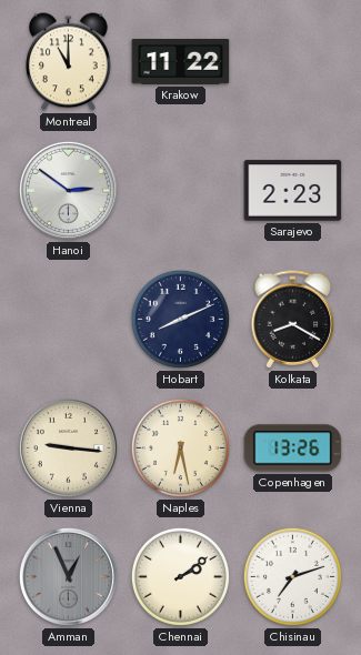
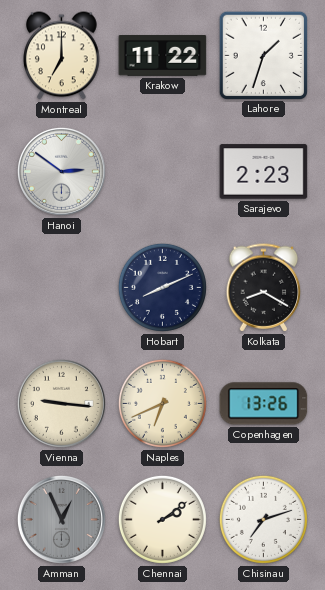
Montreal: 11:00 -> 7:00
Lahore: none -> 1:33
Naples: 6:28 -> 6:41
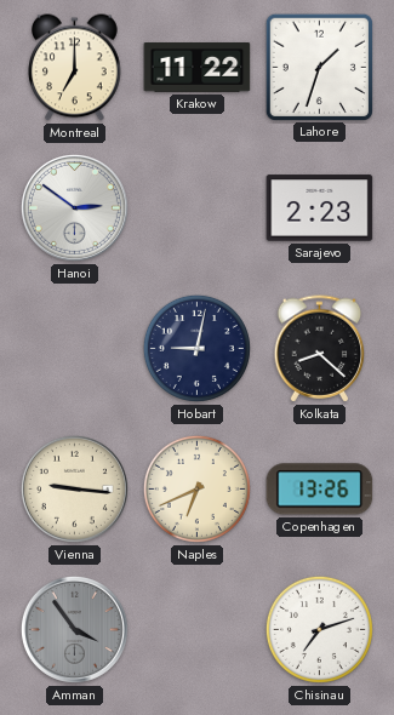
Hobart: 8:11 -> 9:02
Kolkata: 8:20 -> 8:22
Amman: 12:56 -> 3:54
Chennai: 2:09 -> none
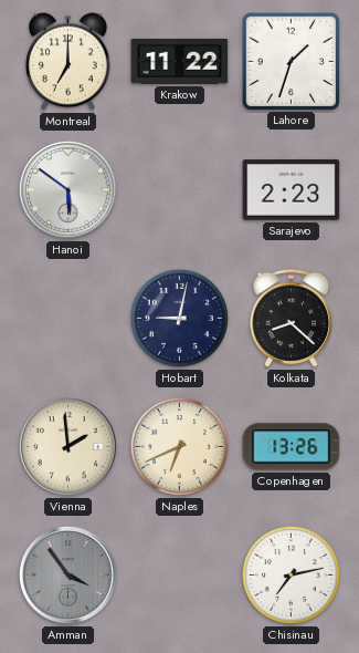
Hanoi: 2:51 -> 5:51
Vienna: 9:16 -> 1:59
Chisinau: 7:12 -> 7:13
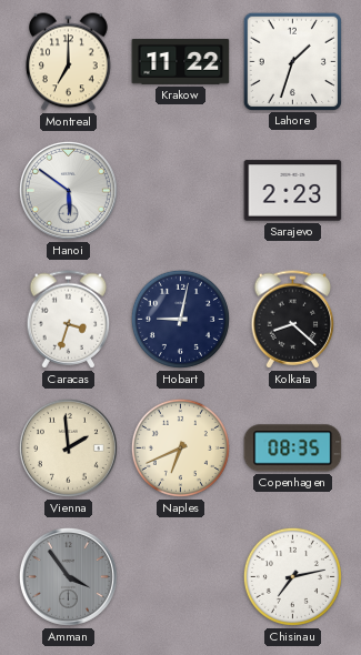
Caracas: none -> 3:33
Copenhagen: 13:26 -> 08:35
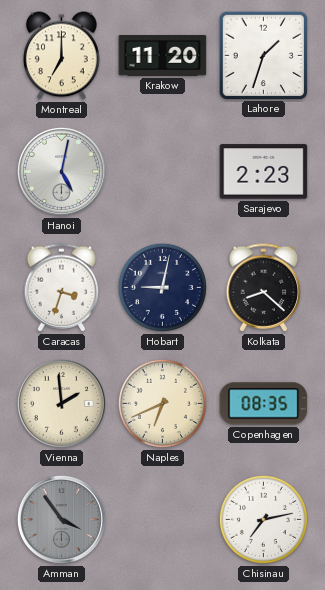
Krakow: 11:22 -> 11:20
Hanoi: 5:51 -> 5:02
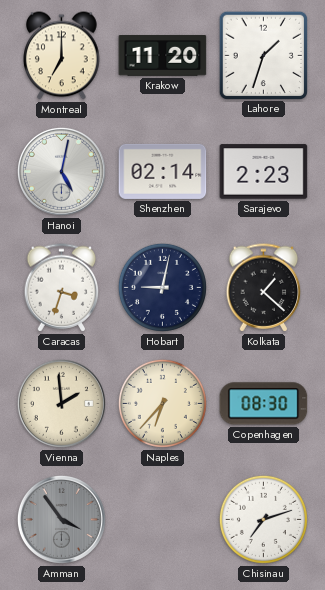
Shenzhen: none -> 02:14
Kolkata: 8:22 -> 1:22
Naples: 6:41 -> 6:37
Copenhagen: 08:35 -> 08:30
Chisinau: 7:13 -> 7:12
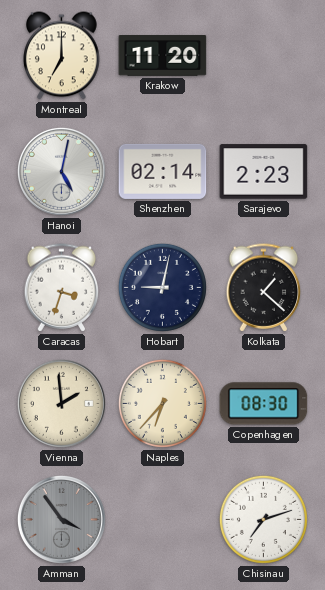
Lahore: 1:33 -> none
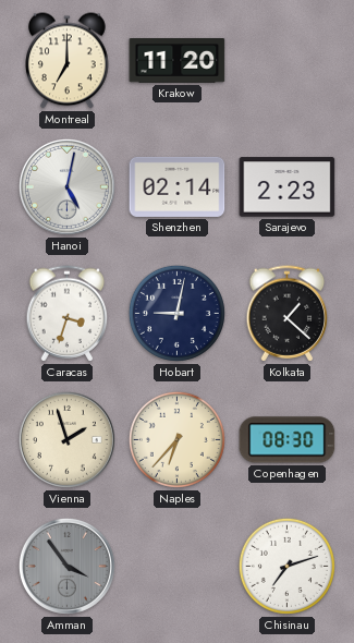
Vienna: 1:59 -> 1:57
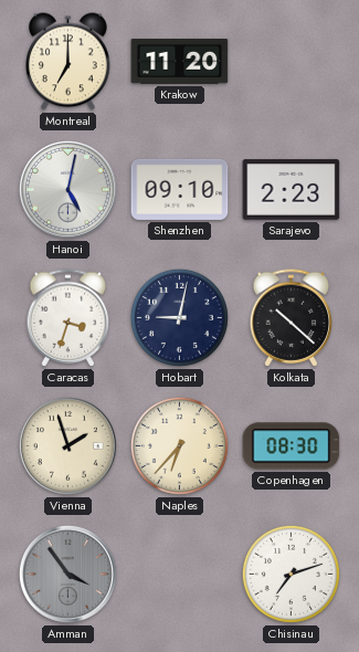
Shenzhen: 02:14 -> 09:10
Kolkata: 1:22 -> 10:22
